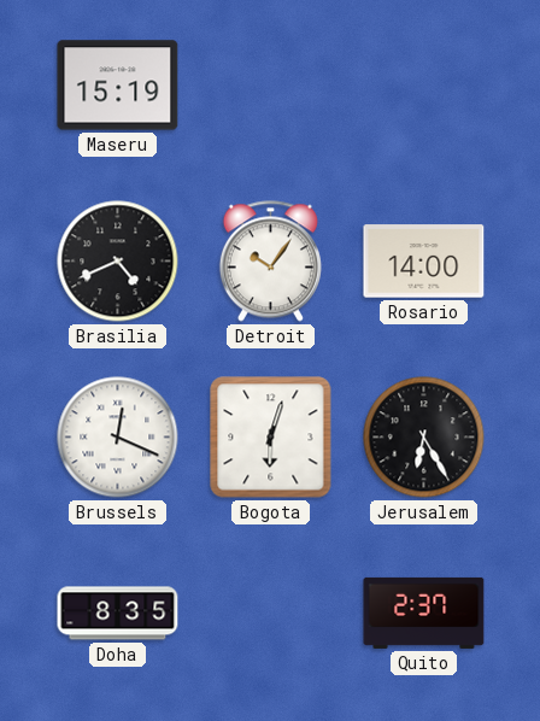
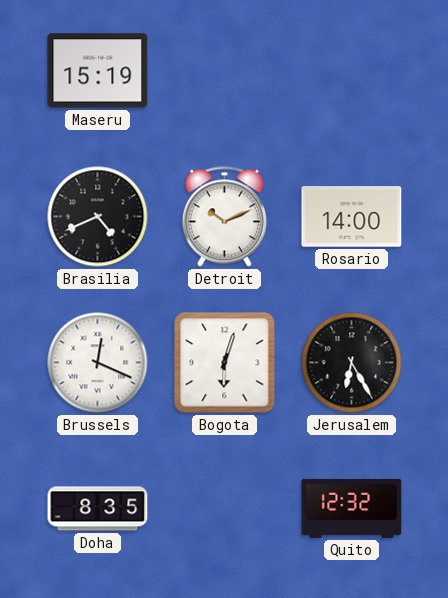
Detroit: 10:06 -> 10:11
Quito: 2:37 -> 12:32
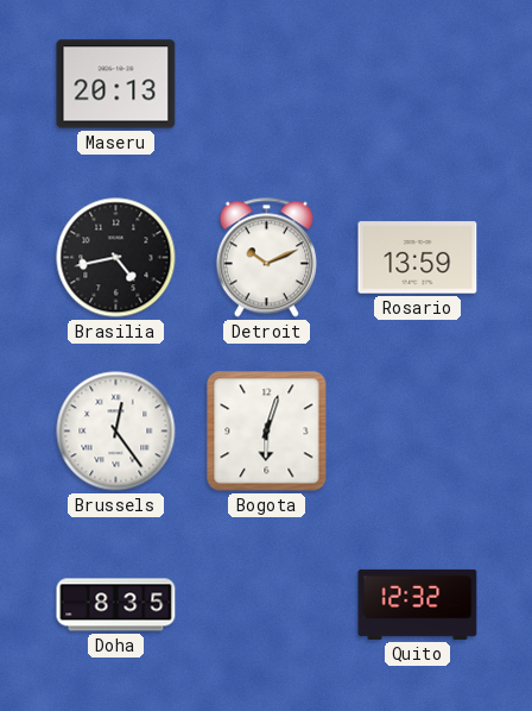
Maseru: 15:19 -> 20:13
Brasilia: 4:41 -> 4:43
Rosario: 14:00 -> 13:59
Brussels: 12:19 -> 12:24
Jerusalem: 6:25 -> none
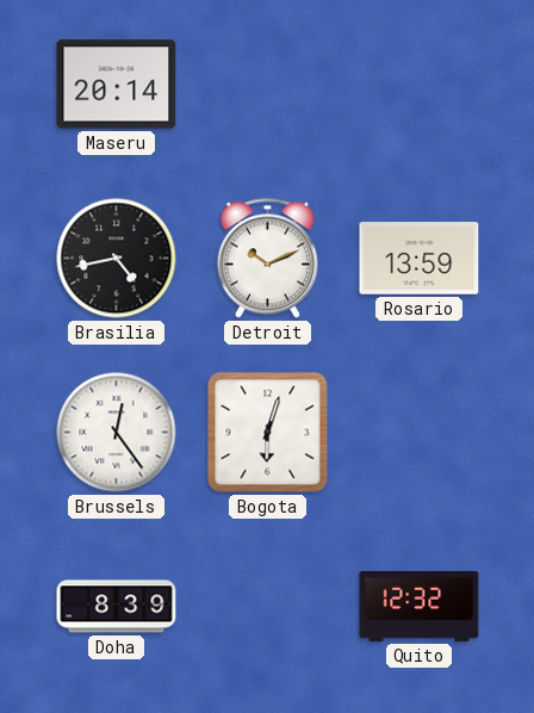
Maseru: 20:13 -> 20:14
Doha: 8:35 -> 8:39
